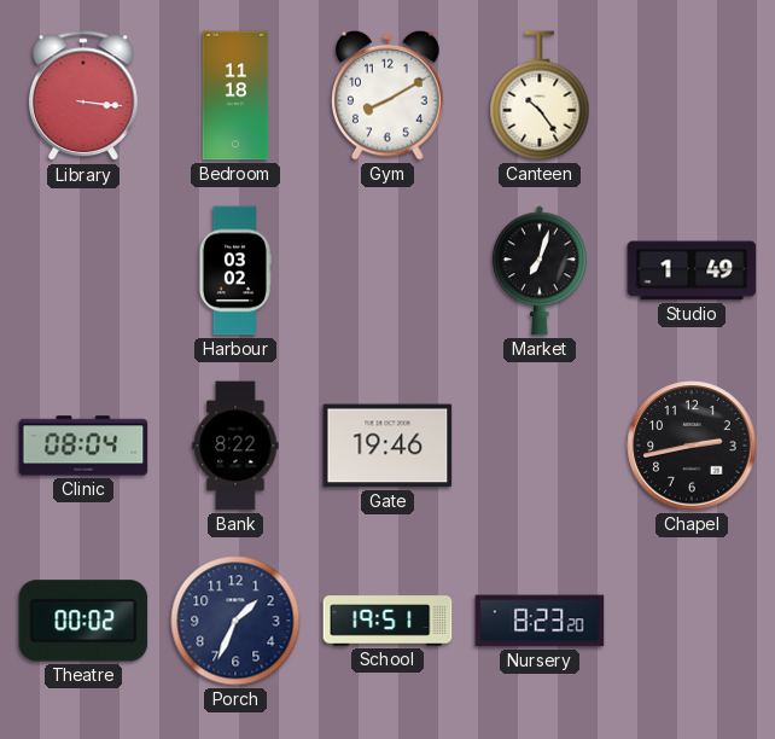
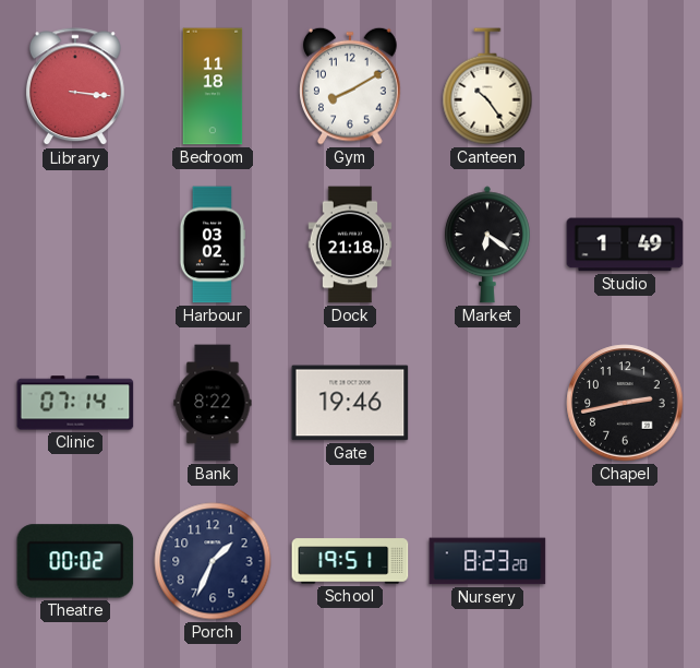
Dock: none -> 21:18
Market: 7:03 -> 6:21
Clinic: 08:04 -> 07:14
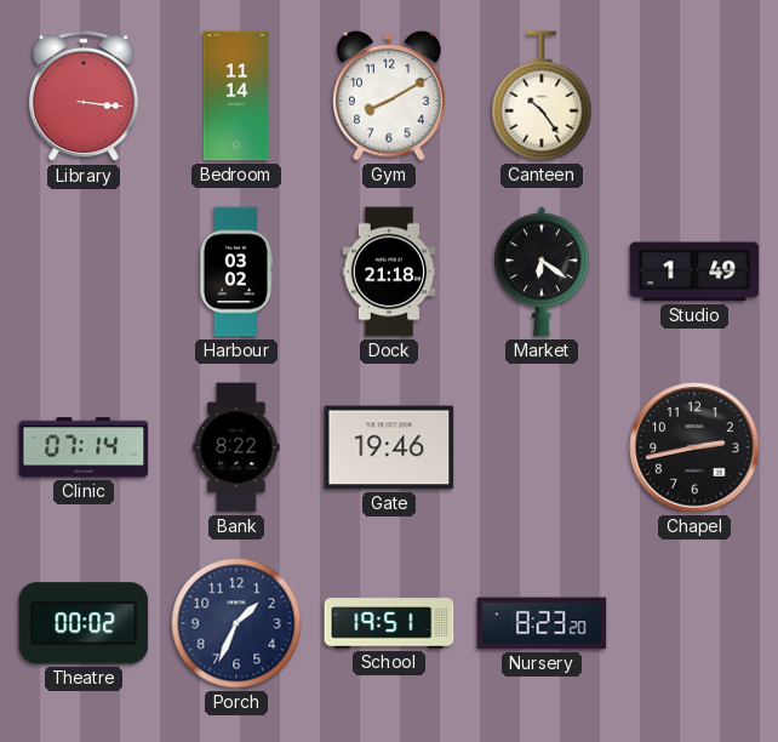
Bedroom: 11:18 -> 11:14
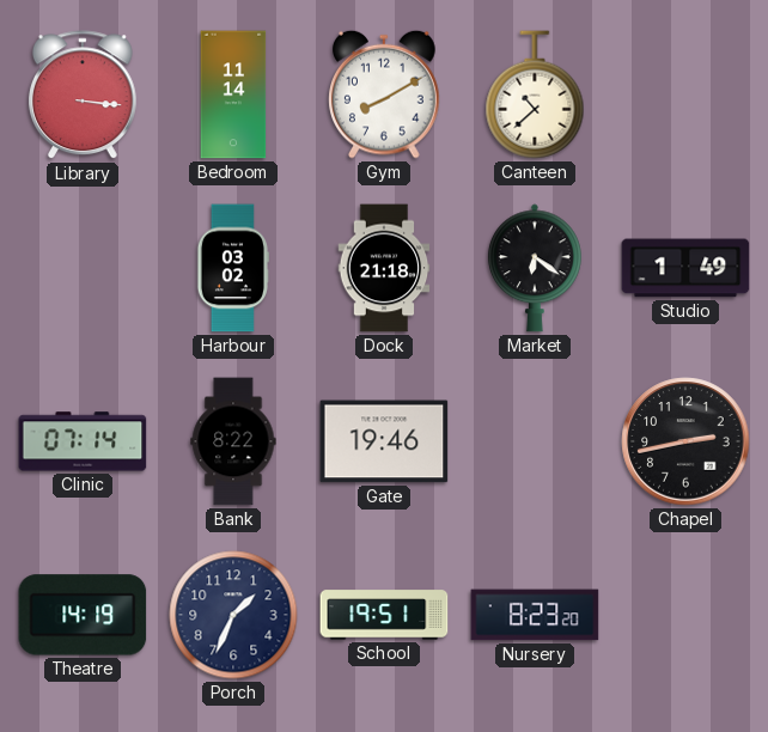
Canteen: 10:24 -> 10:38
Theatre: 00:02 -> 14:19
